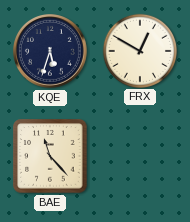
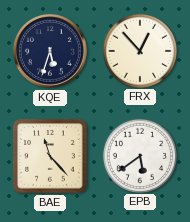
FRX: 12:50 -> 12:53
EPB: none -> 5:39
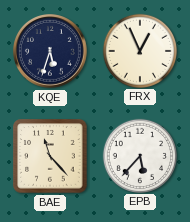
FRX: 12:53 -> 12:56
EPB: 5:39 -> 5:37
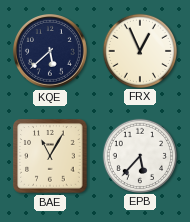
KQE: 5:33 -> 5:38
BAE: 11:23 -> 11:05
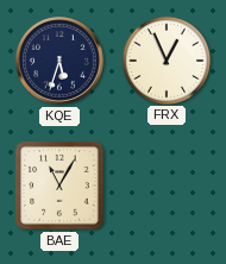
KQE: 5:38 -> 5:33
EPB: 5:37 -> none
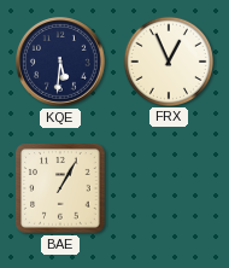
KQE: 5:33 -> 5:31
BAE: 11:05 -> 1:05
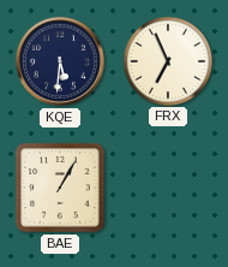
FRX: 12:56 -> 6:56
